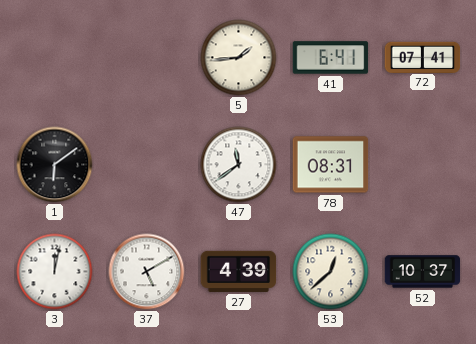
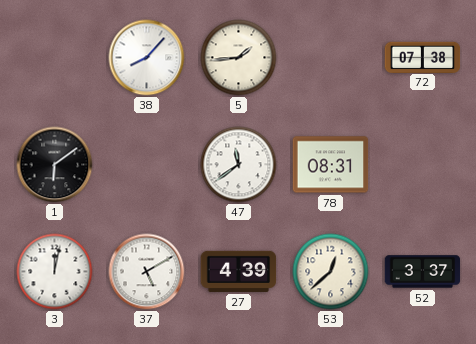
38: none -> 8:07
41: 6:41 -> none
72: 07:41 -> 07:38
52: 10:37 -> 3:37
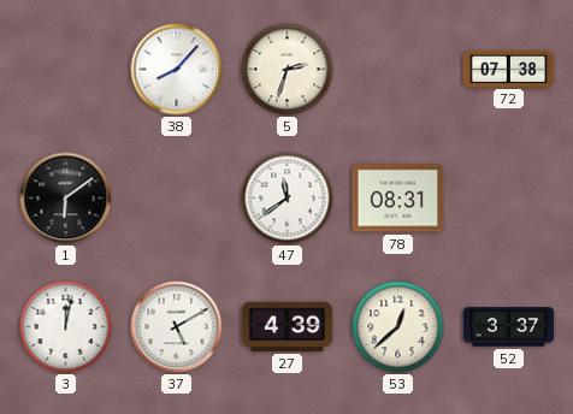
5: 1:44 -> 2:33
